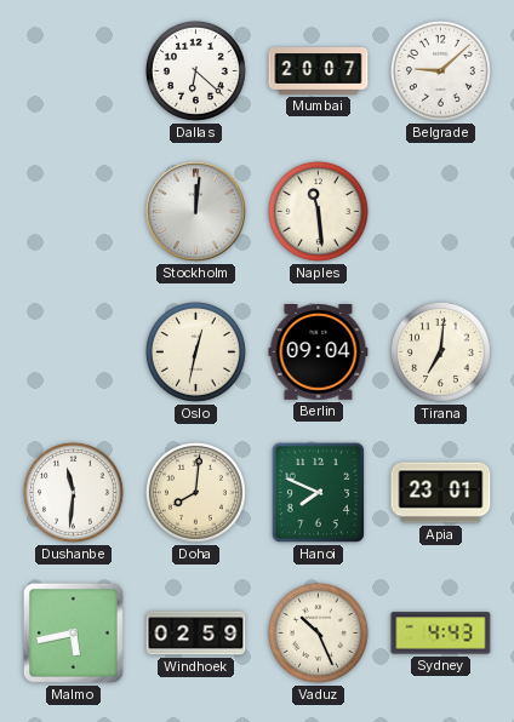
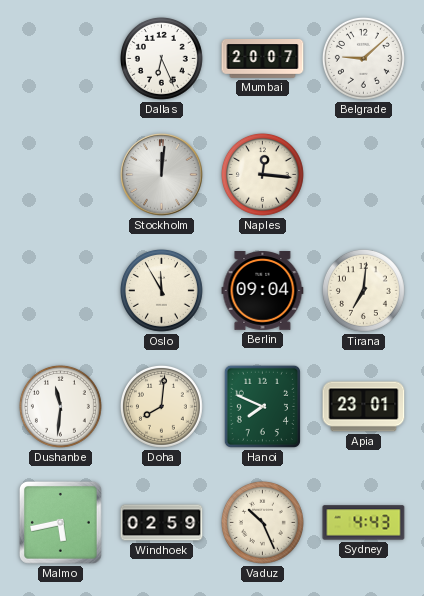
Dallas: 6:22 -> 6:26
Naples: 11:29 -> 12:16
Oslo: 12:32 -> 11:55
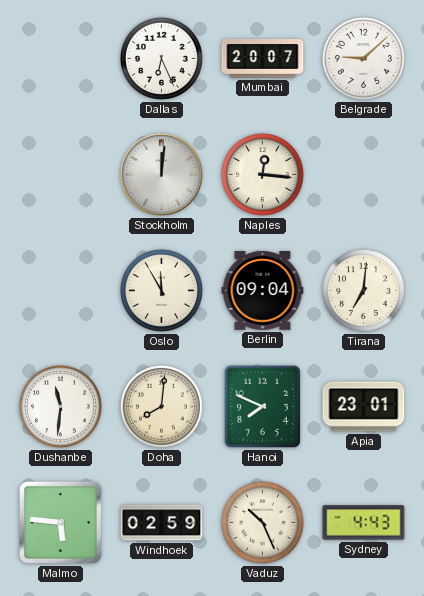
Malmo: 5:43 -> 5:46
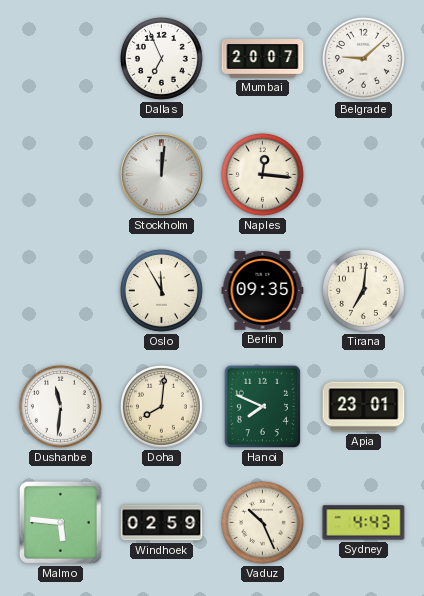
Dallas: 6:26 -> 6:56
Berlin: 09:04 -> 09:35
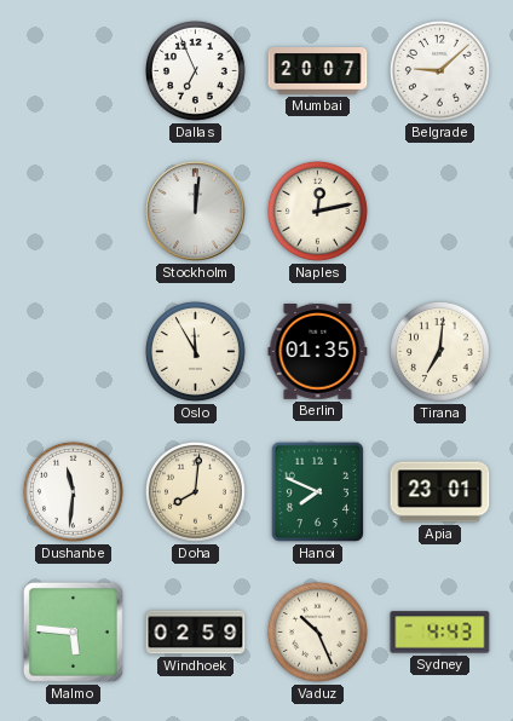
Naples: 12:16 -> 12:13
Berlin: 09:35 -> 01:35
